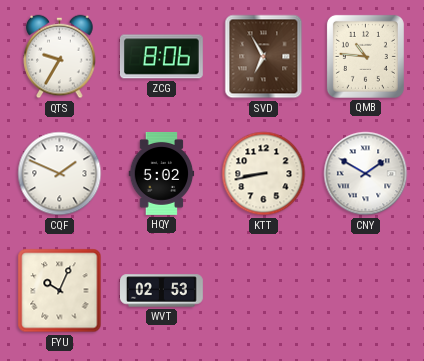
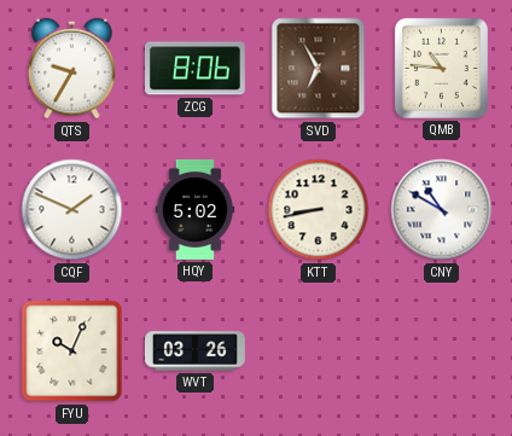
CNY: 1:50 -> 10:50
WVT: 02:53 -> 03:26
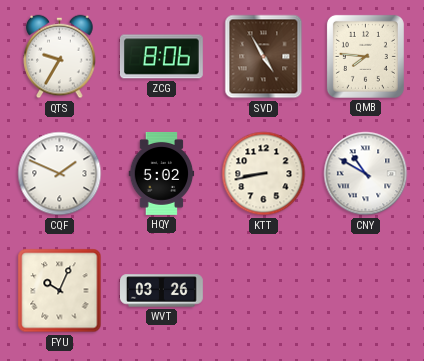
SVD: 6:55 -> 4:55
QMB: 10:46 -> 7:46
